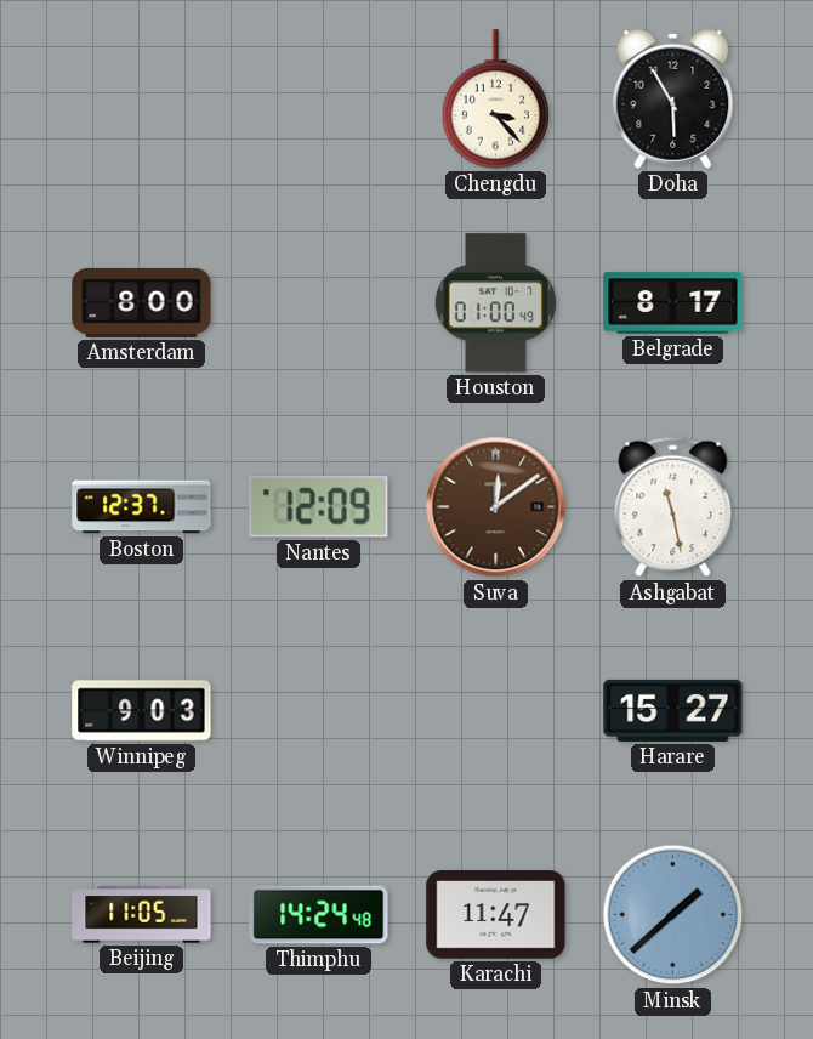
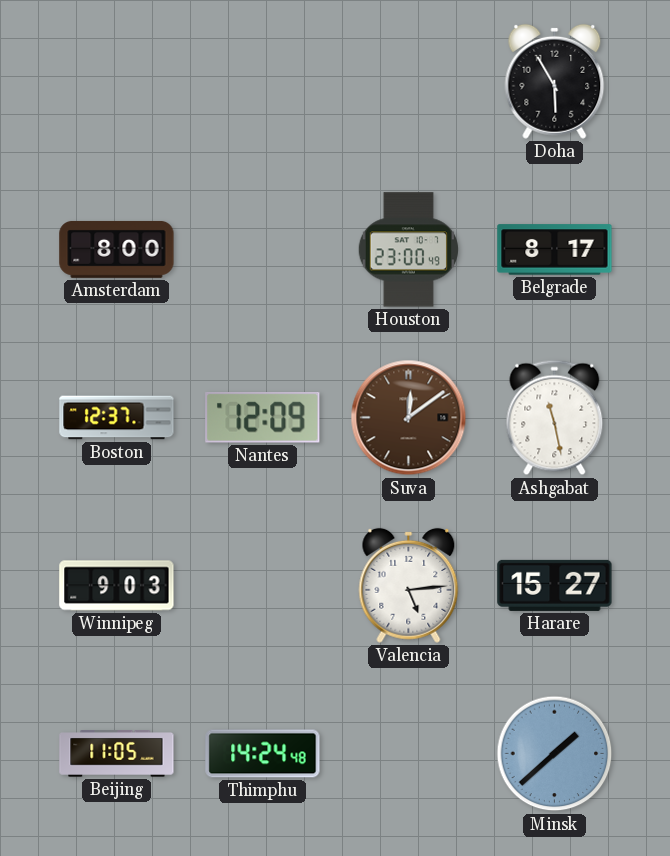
Chengdu: 3:23 -> none
Houston: 01:00 -> 23:00
Valencia: none -> 5:14
Karachi: 11:47 -> none
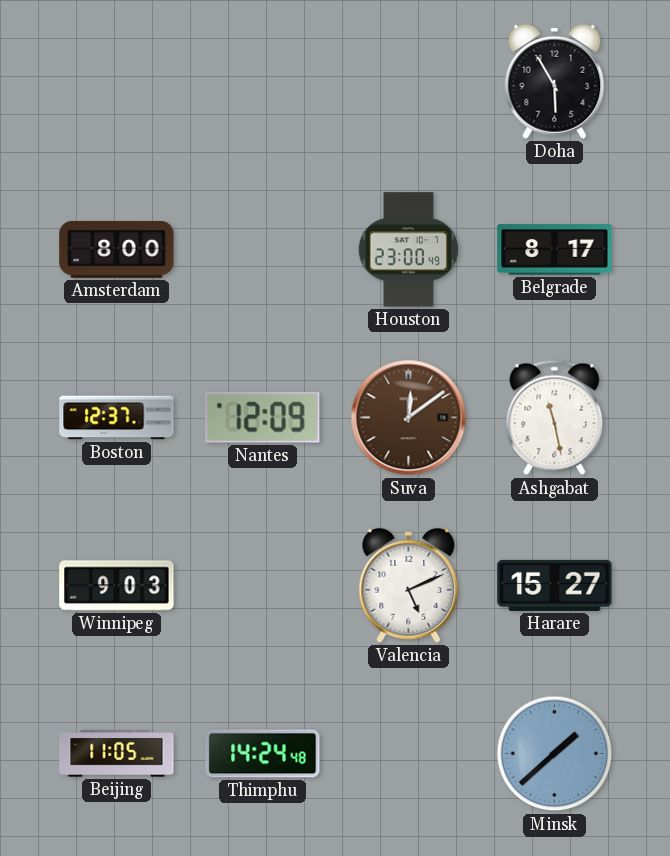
Valencia: 5:14 -> 5:11
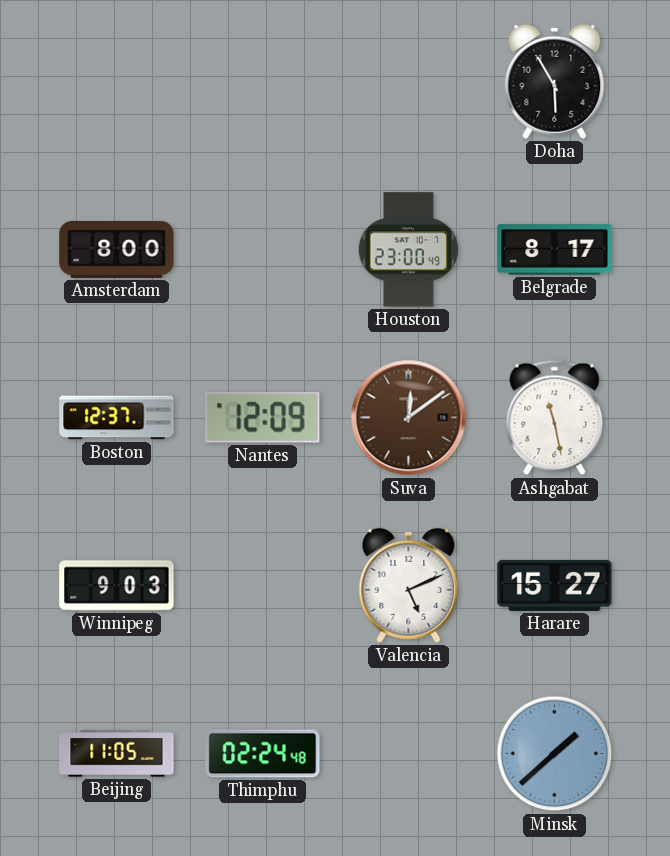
Thimphu: 14:24 -> 02:24
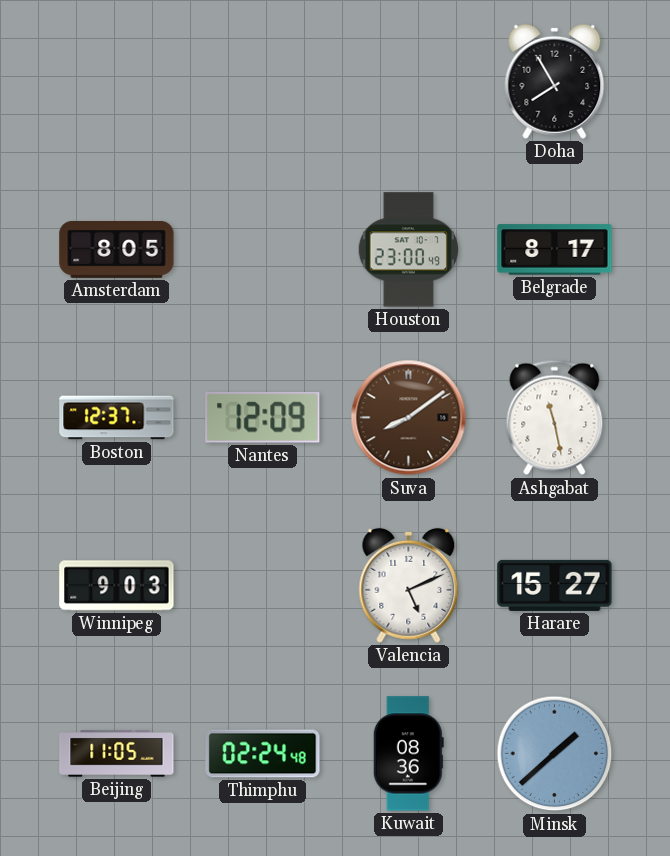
Doha: 5:55 -> 7:55
Amsterdam: 8:00 -> 8:05
Suva: 12:09 -> 8:09
Kuwait: none -> 08:36
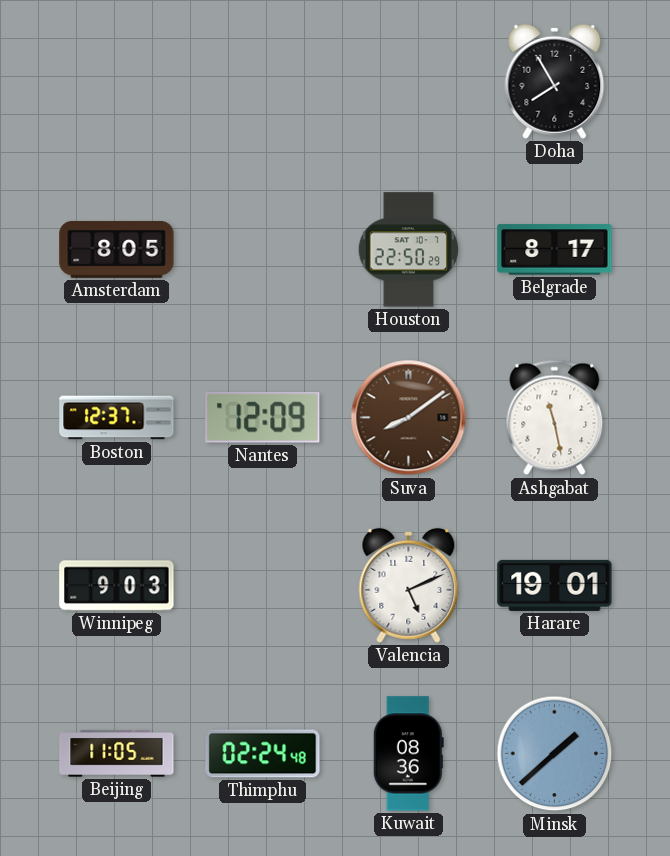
Houston: 23:00 -> 22:50
Harare: 15:27 -> 19:01
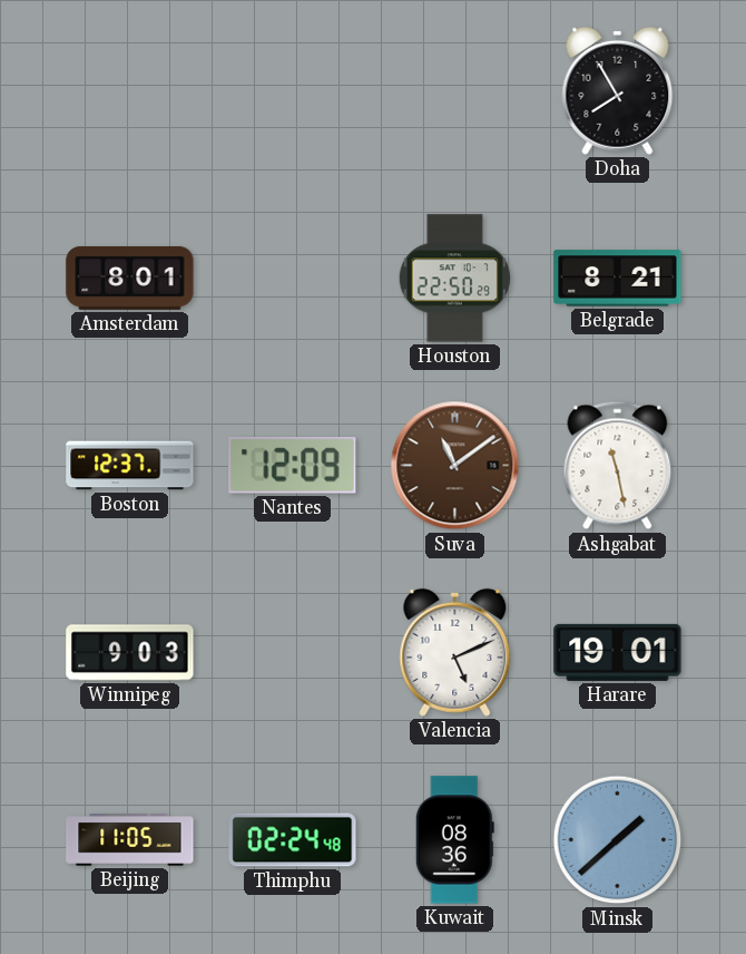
Amsterdam: 8:05 -> 8:01
Belgrade: 8:17 -> 8:21
Suva: 8:09 -> 11:09
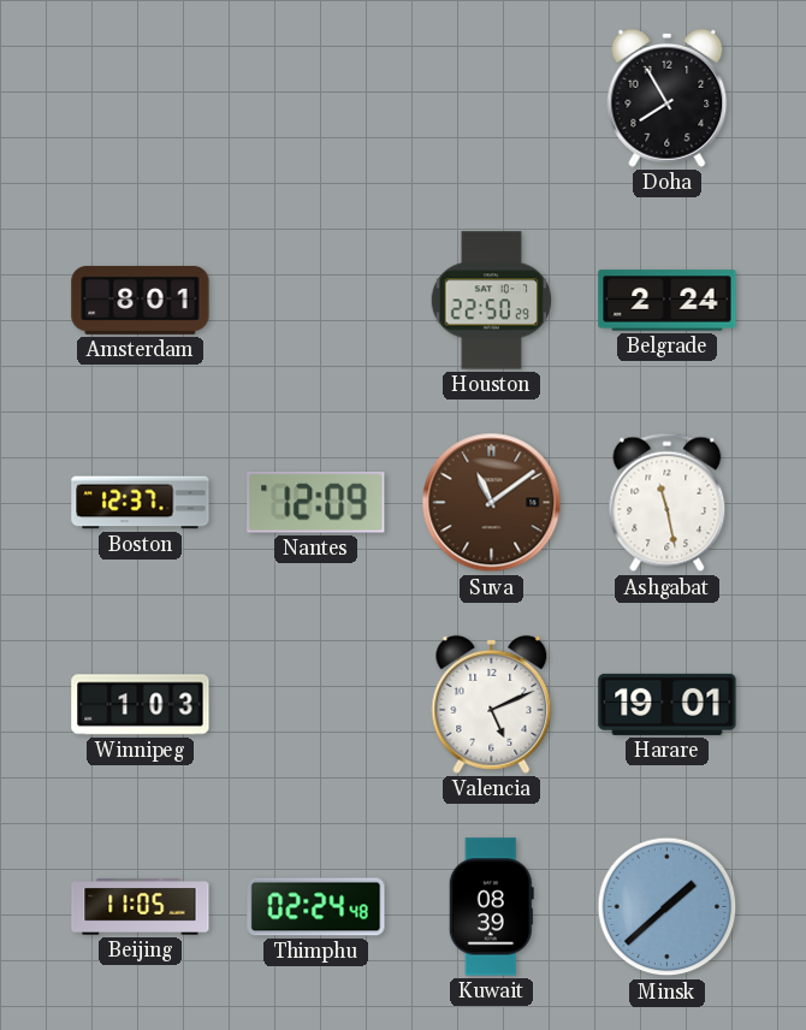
Belgrade: 8:21 -> 2:24
Winnipeg: 9:03 -> 1:03
Kuwait: 08:36 -> 08:39
